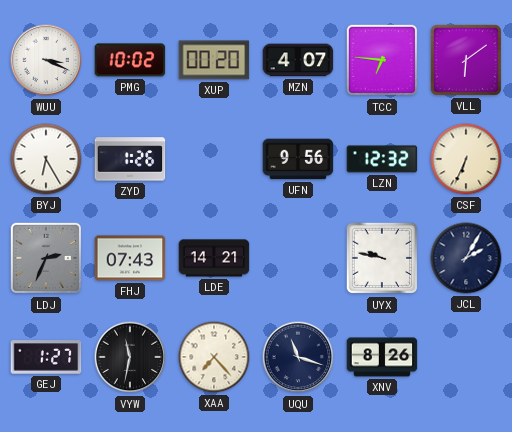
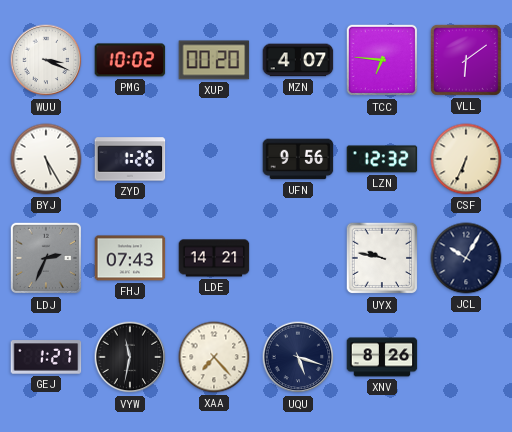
BYJ: 6:25 -> 5:25
JCL: 2:05 -> 10:05
UQU: 11:18 -> 5:18
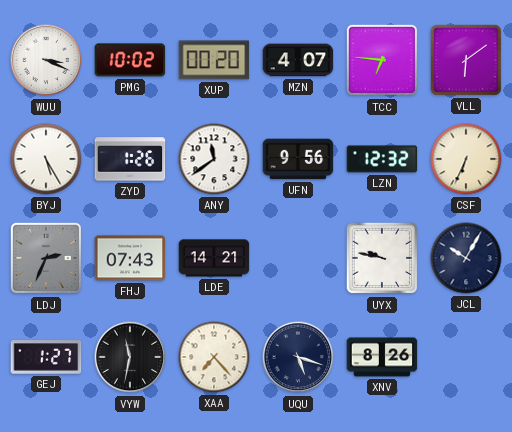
ANY: none -> 11:39
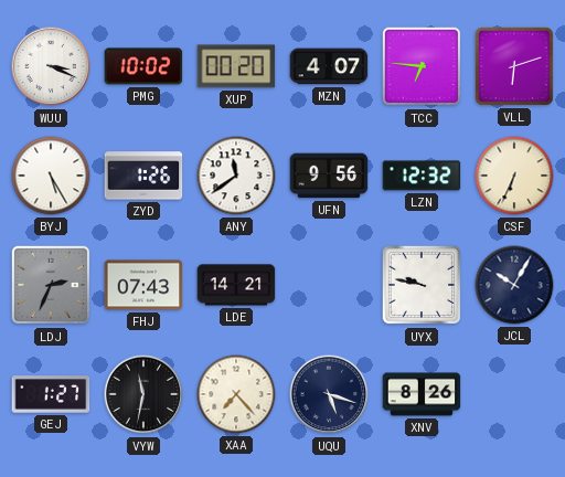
VLL: 6:09 -> 6:12
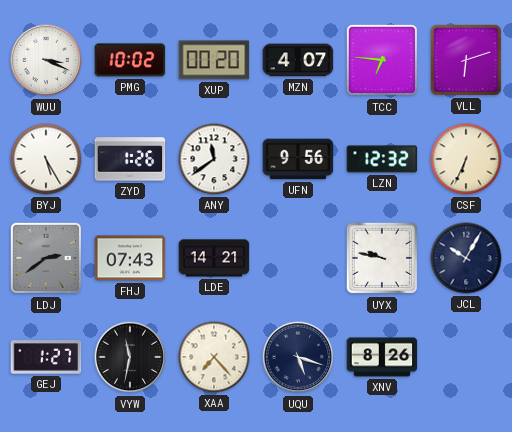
LDJ: 2:34 -> 2:39
